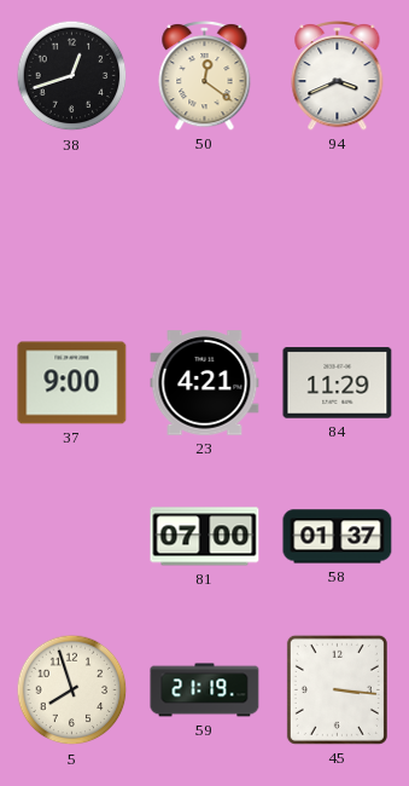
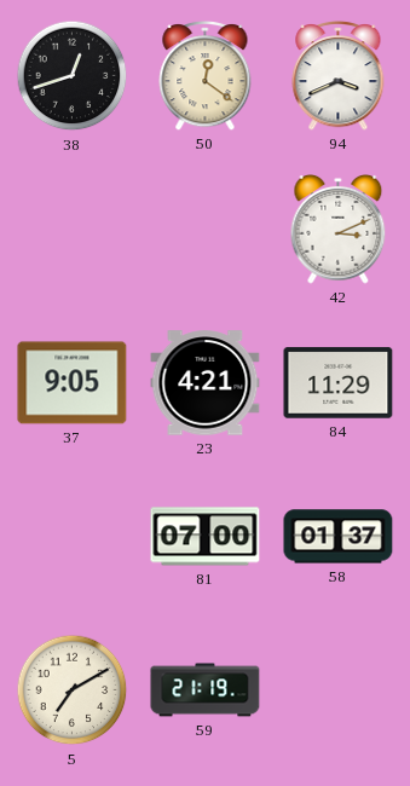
42: none -> 3:11
37: 9:00 -> 9:05
5: 7:57 -> 7:10
45: 3:16 -> none
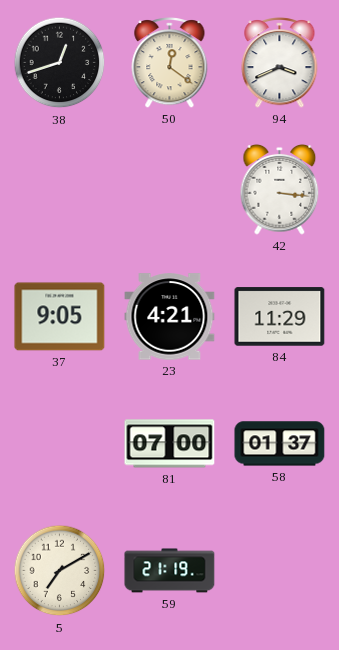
42: 3:11 -> 3:16
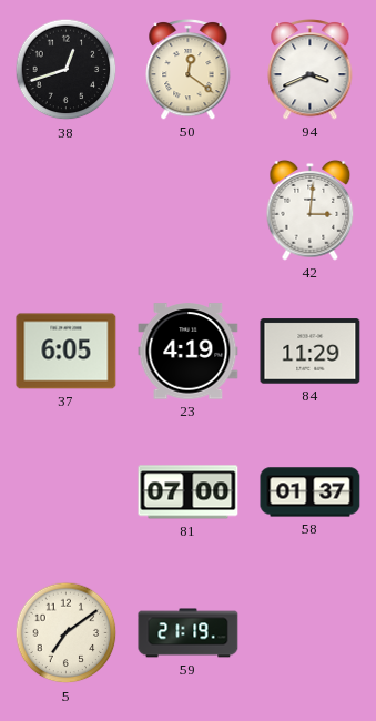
42: 3:16 -> 3:01
37: 9:05 -> 6:05
23: 4:21 -> 4:19
5: 7:10 -> 7:09
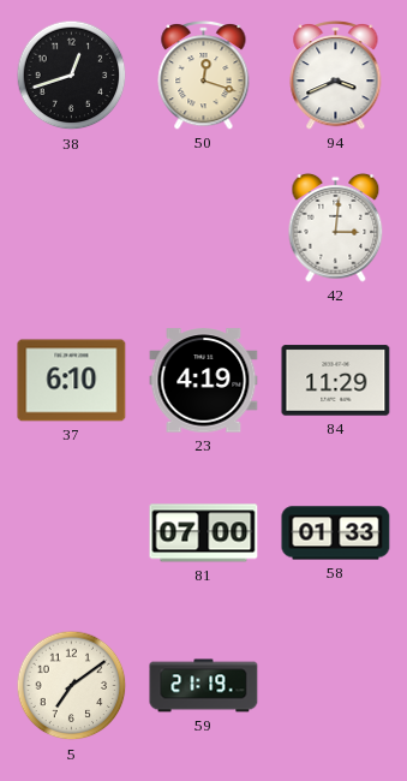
50: 12:21 -> 12:18
37: 6:05 -> 6:10
58: 01:37 -> 01:33
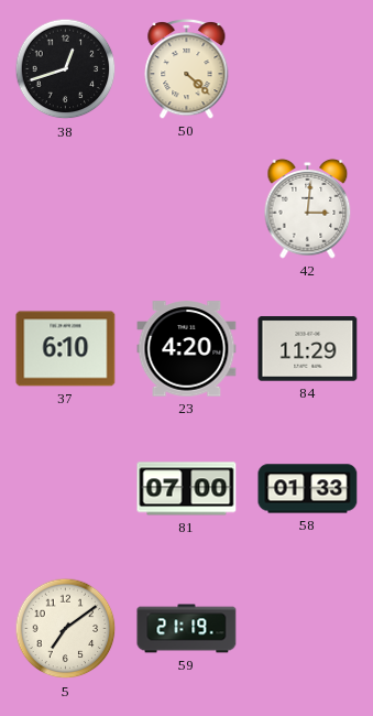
50: 12:18 -> 4:22
94: 3:41 -> none
23: 4:19 -> 4:20
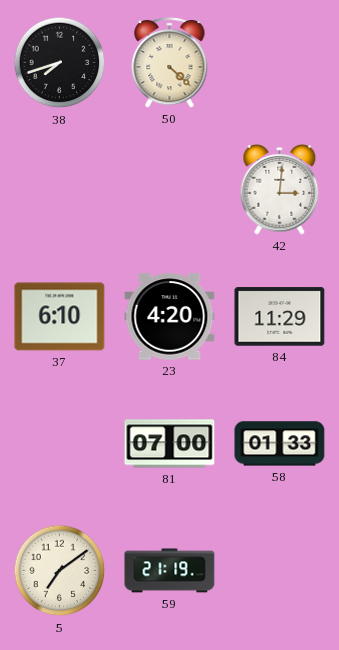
38: 12:42 -> 7:42
